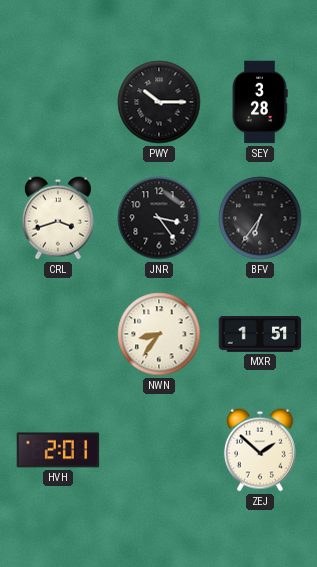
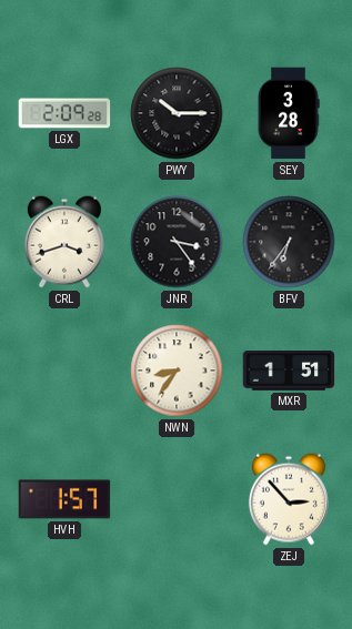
LGX: none -> 2:09
HVH: 2:01 -> 1:57
ZEJ: 1:52 -> 2:53
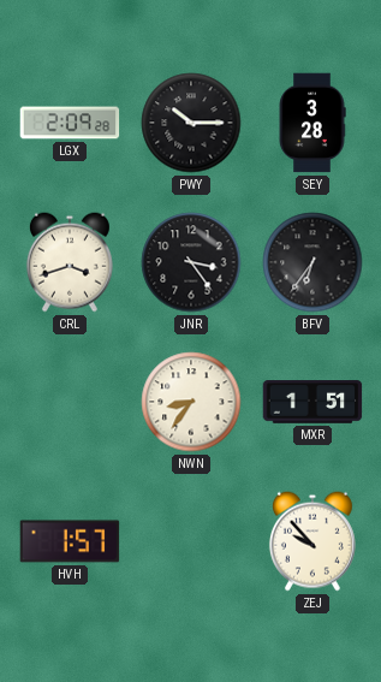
ZEJ: 2:53 -> 9:53
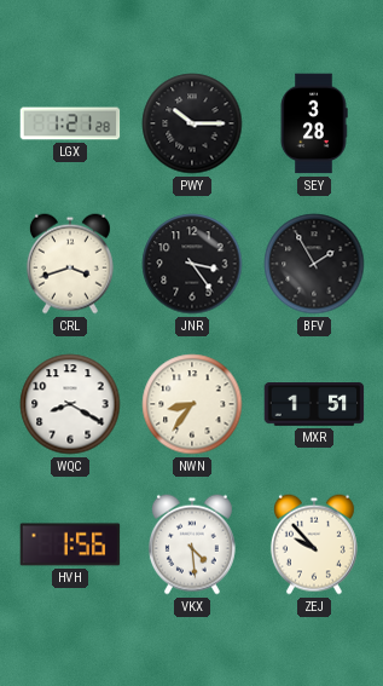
LGX: 2:09 -> 1:21
BFV: 6:36 -> 1:55
WQC: none -> 8:20
HVH: 1:57 -> 1:56
VKX: none -> 4:29
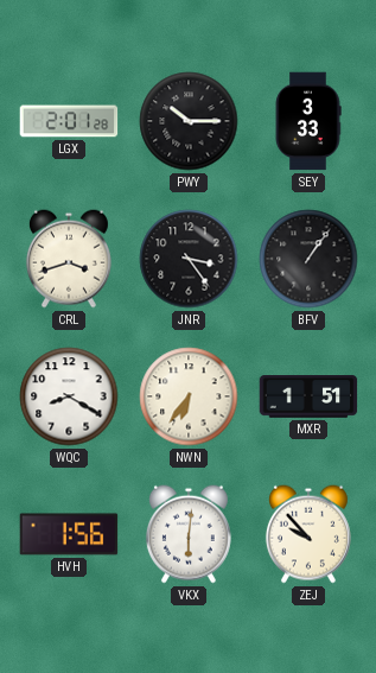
LGX: 1:21 -> 2:01
SEY: 3:28 -> 3:33
BFV: 1:55 -> 1:06
NWN: 8:36 -> 6:36
VKX: 4:29 -> 6:01
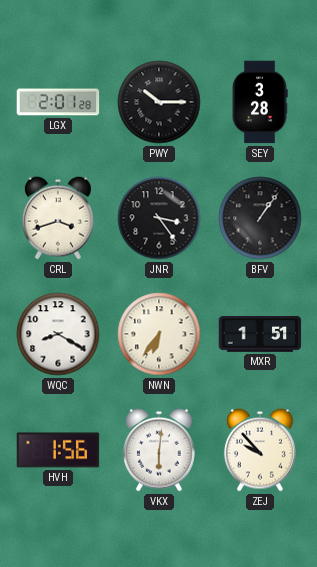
SEY: 3:33 -> 3:28
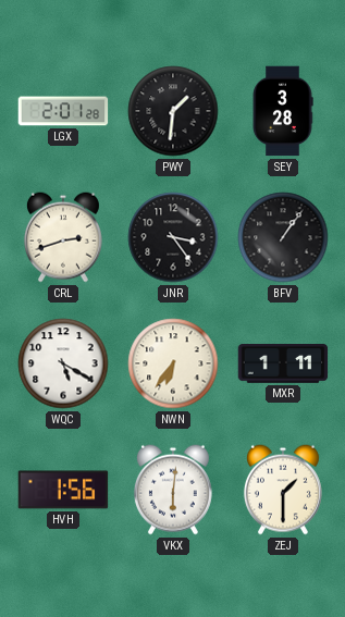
PWY: 10:15 -> 1:31
CRL: 3:42 -> 2:42
WQC: 8:20 -> 5:20
MXR: 1:51 -> 1:11
ZEJ: 9:53 -> 1:30
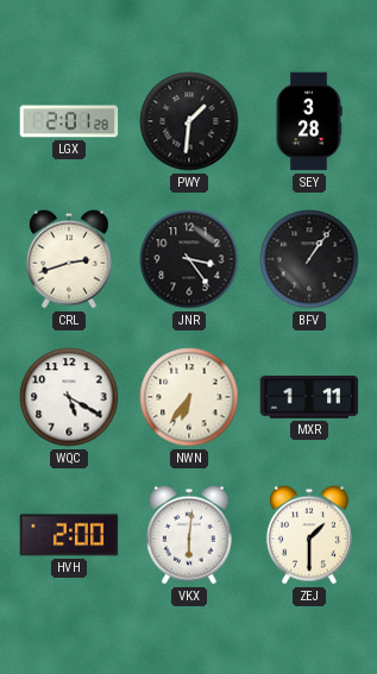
HVH: 1:56 -> 2:00
